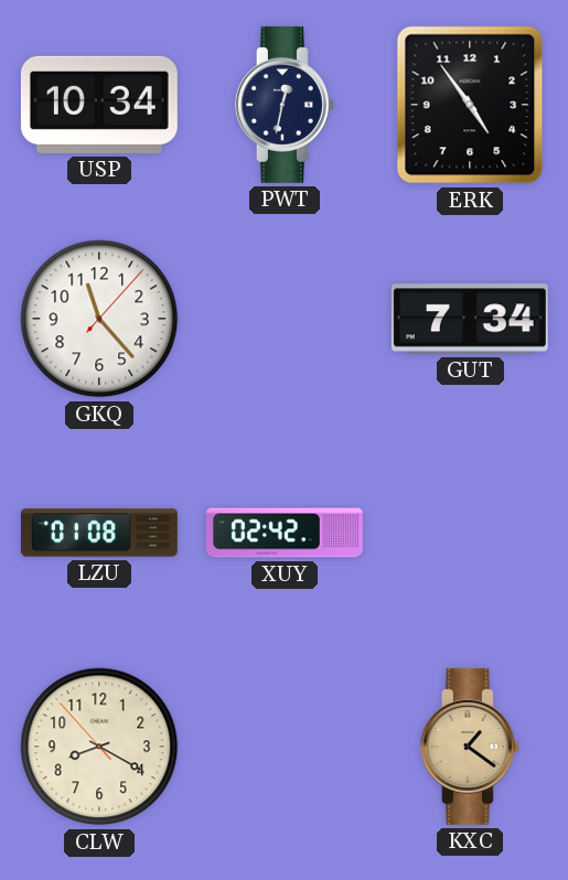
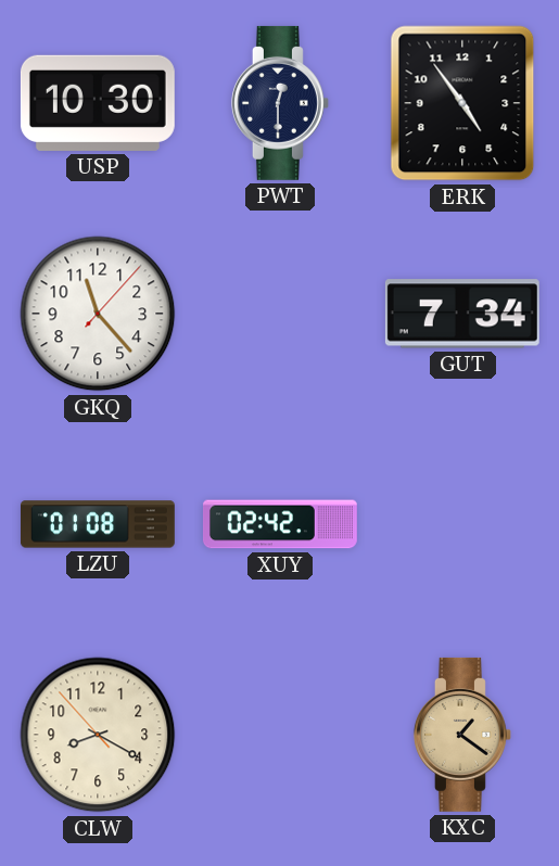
USP: 10:34 -> 10:30
PWT: 12:32 -> 12:30
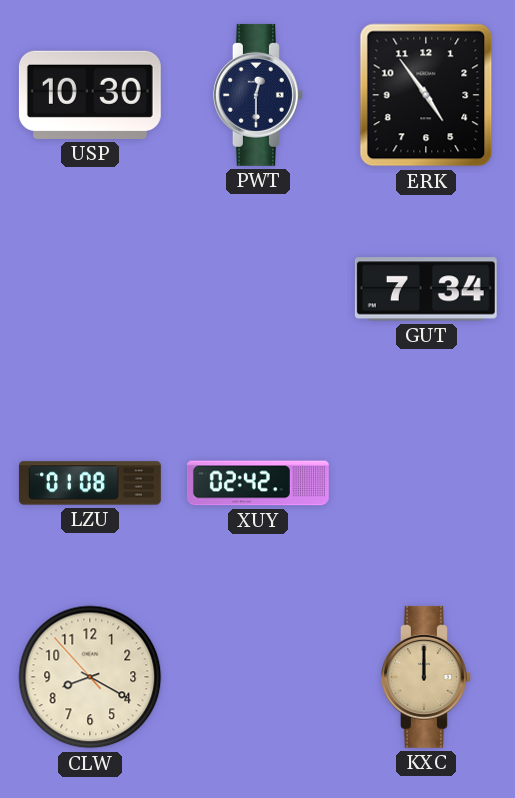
GKQ: 11:23 -> none
KXC: 1:21 -> 12:00
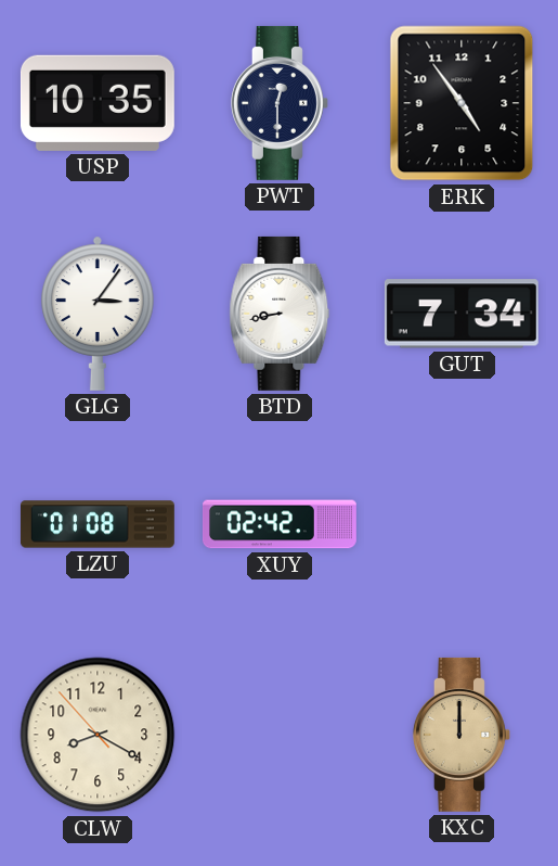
USP: 10:30 -> 10:35
GLG: none -> 3:06
BTD: none -> 8:43
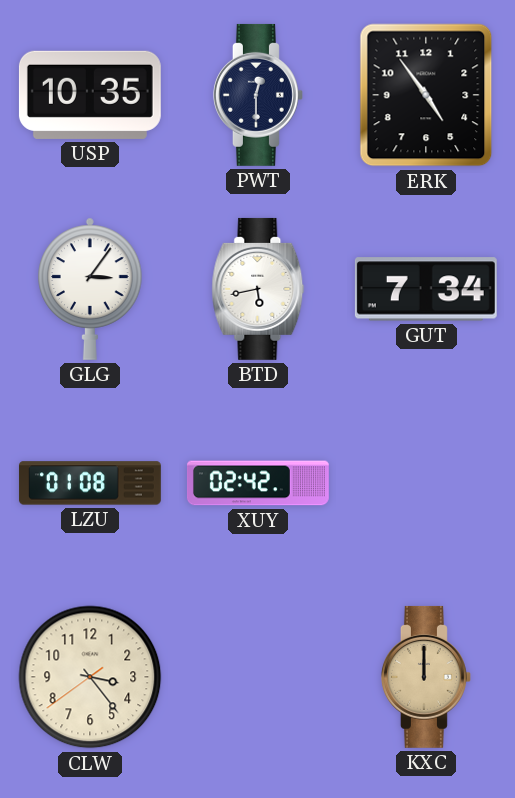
BTD: 8:43 -> 5:43
CLW: 8:19 -> 3:23
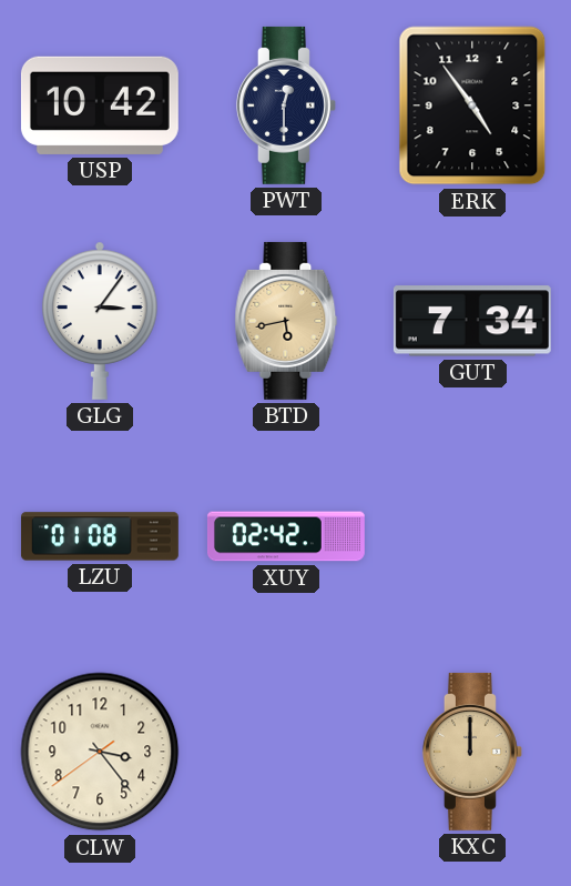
USP: 10:35 -> 10:42
BTD dial: white -> champagne
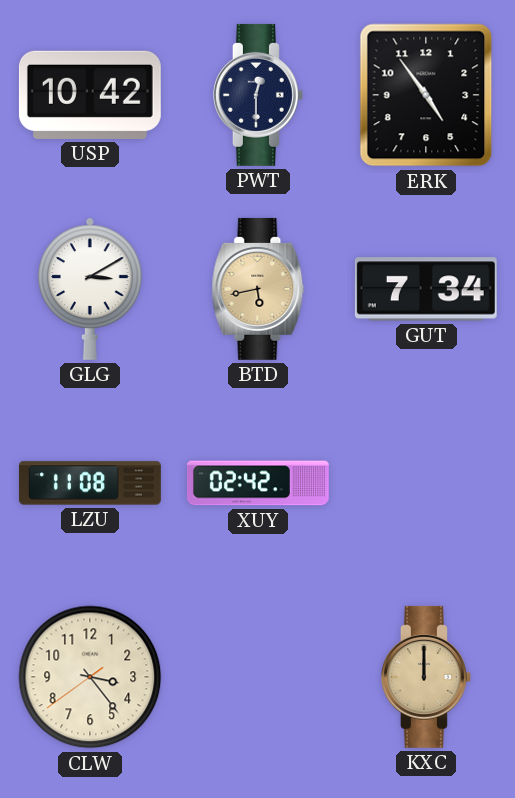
GLG: 3:06 -> 3:10
LZU: 01:08 -> 11:08
